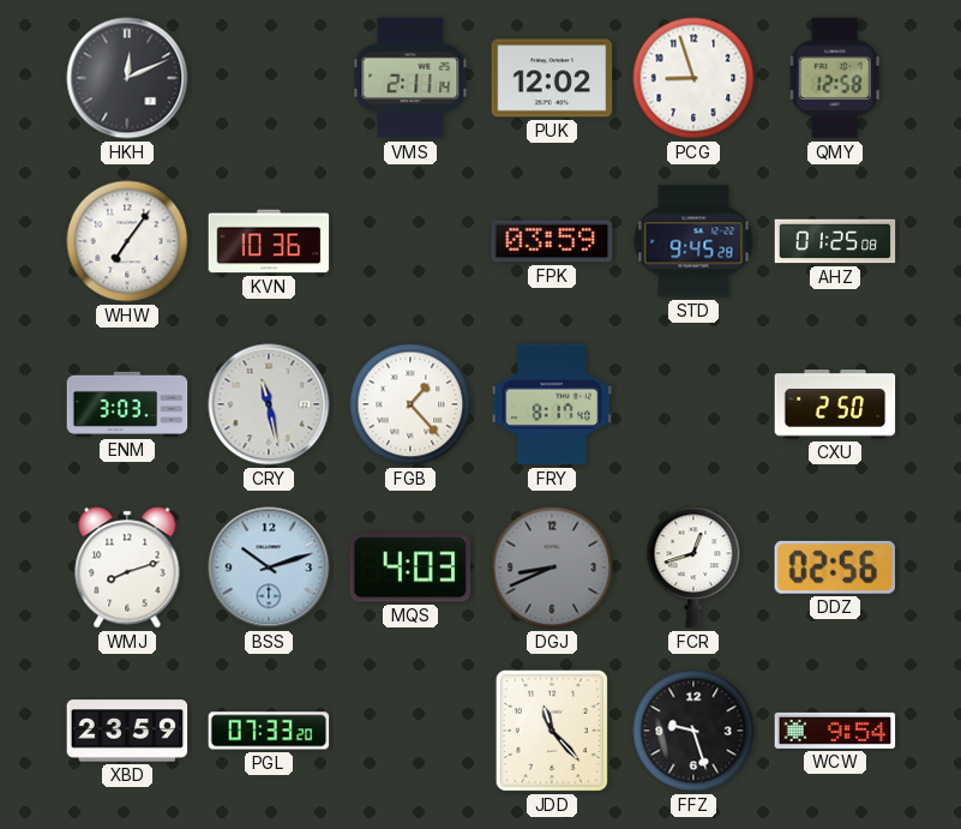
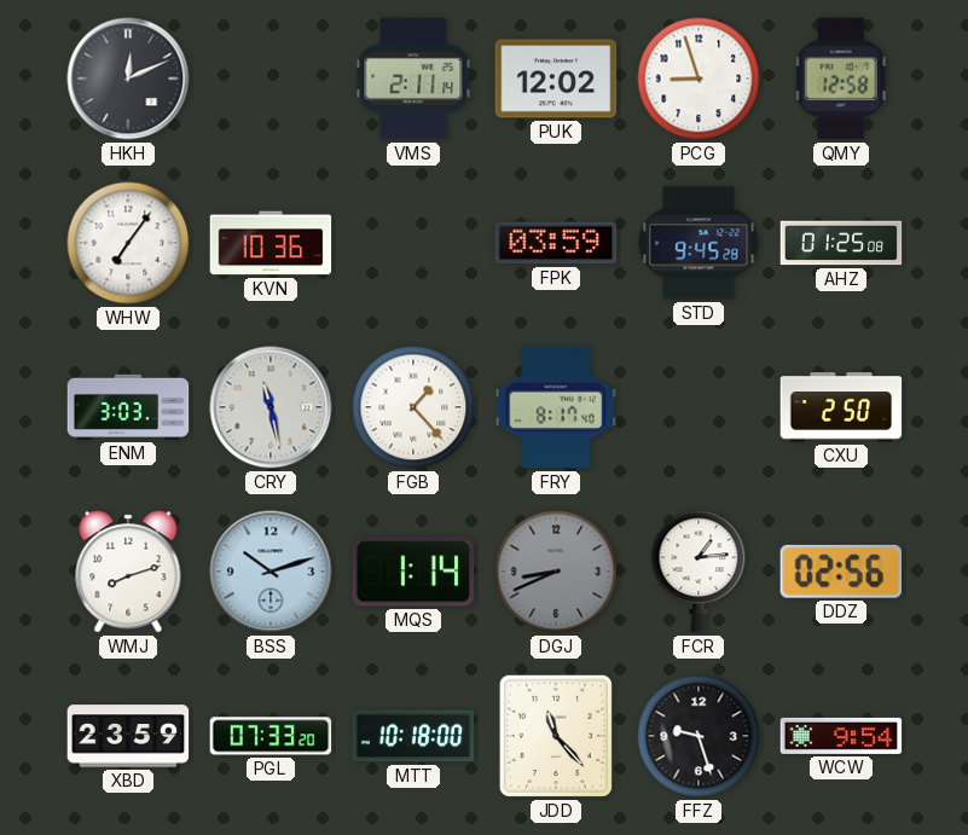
MQS: 4:03 -> 1:14
FCR: 12:42 -> 1:14
MTT: none -> 10:18
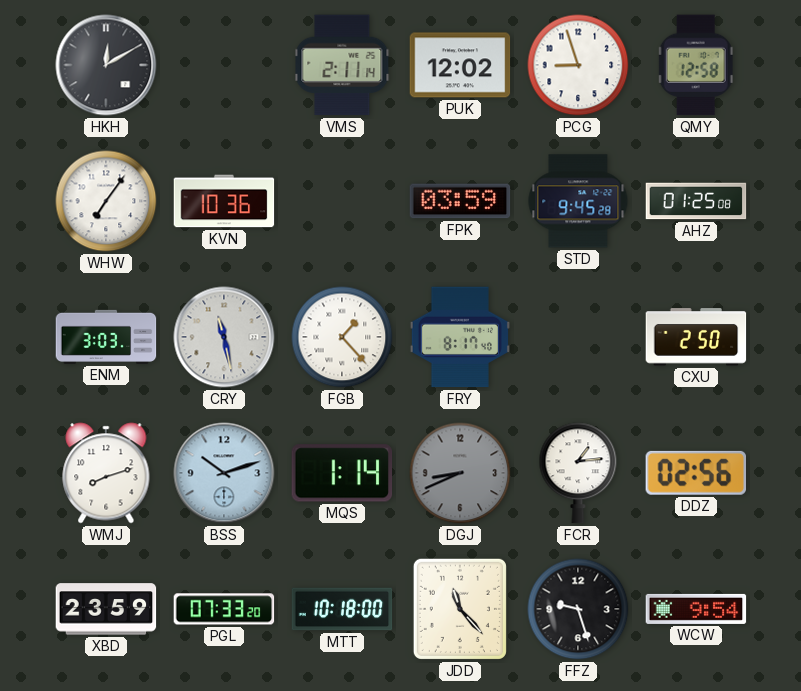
HKH: 12:11 -> 12:10
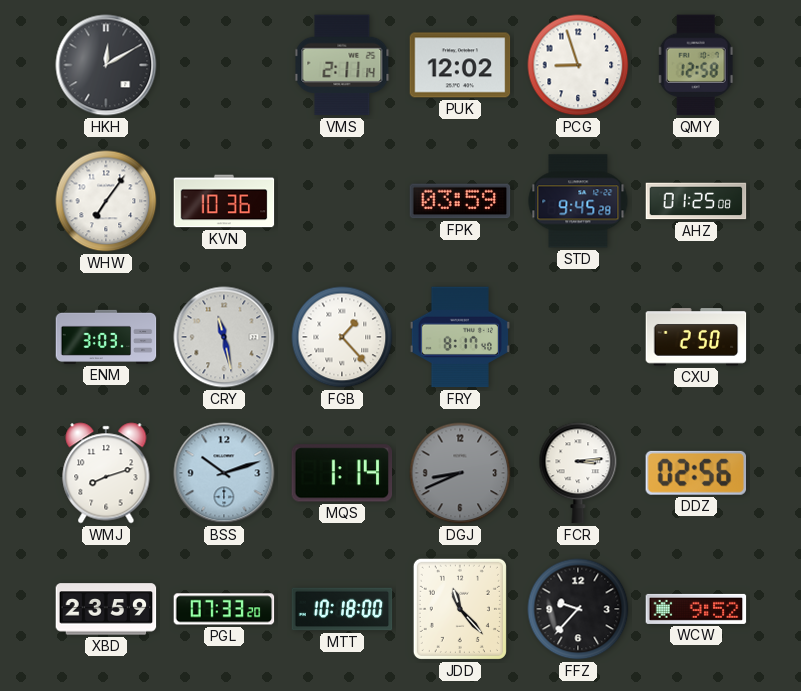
FCR: 1:14 -> 3:14
FFZ: 9:27 -> 9:37
WCW: 9:54 -> 9:52
